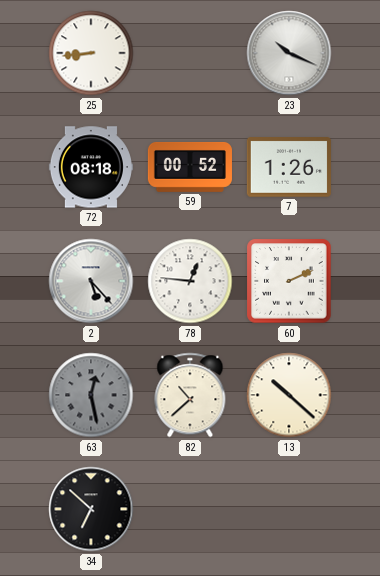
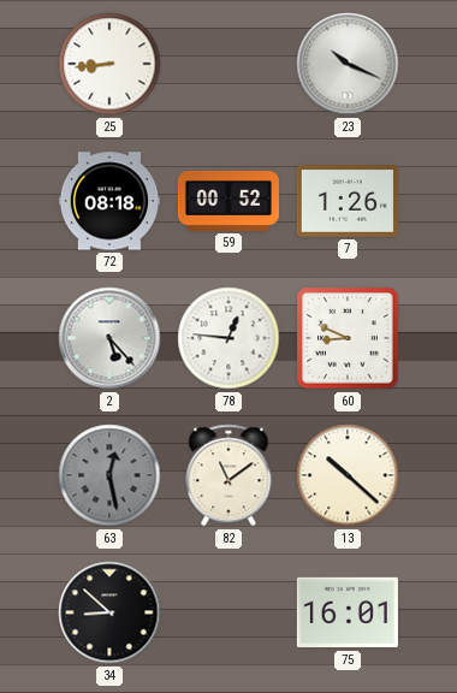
60: 2:11 -> 8:49
82: 10:38 -> 11:09
34: 6:52 -> 8:52
75: none -> 16:01
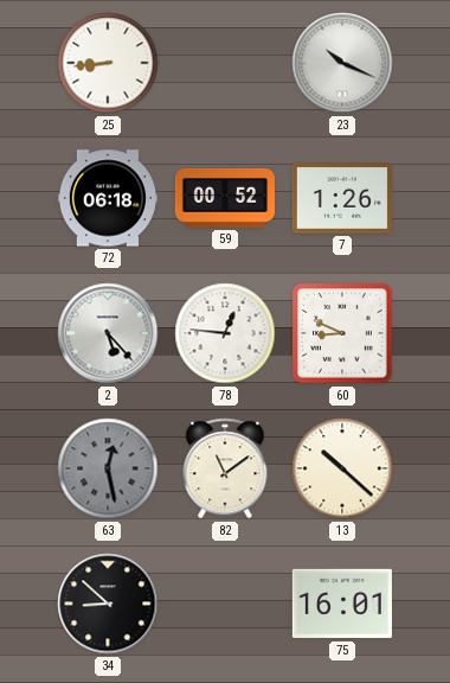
72: 08:18 -> 06:18
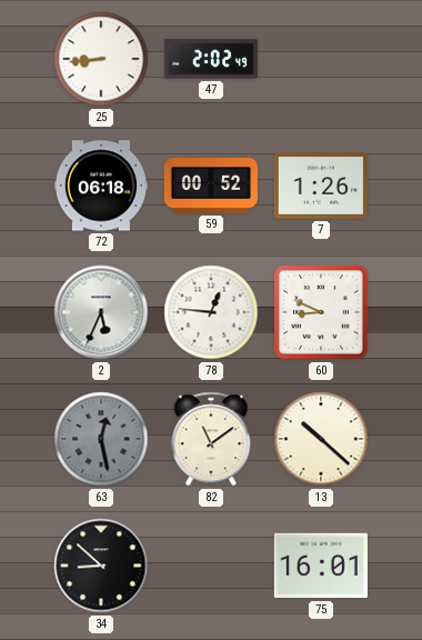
47: none -> 2:02
23: 10:19 -> none
2: 5:23 -> 5:34
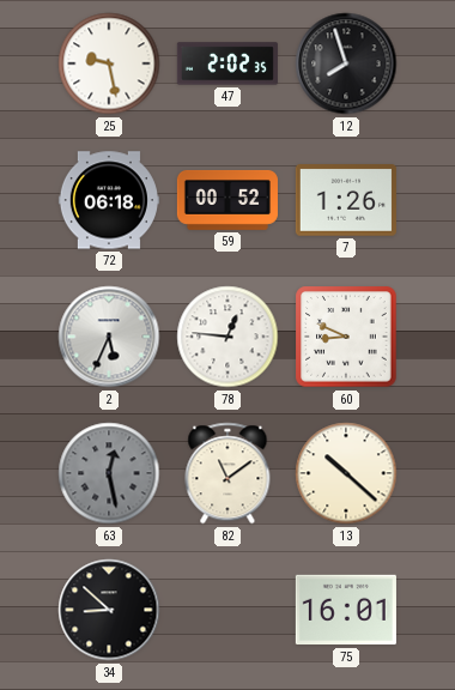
25: 8:44 -> 9:28
47: 2:02:49 -> 2:02:35
12: none -> 7:57
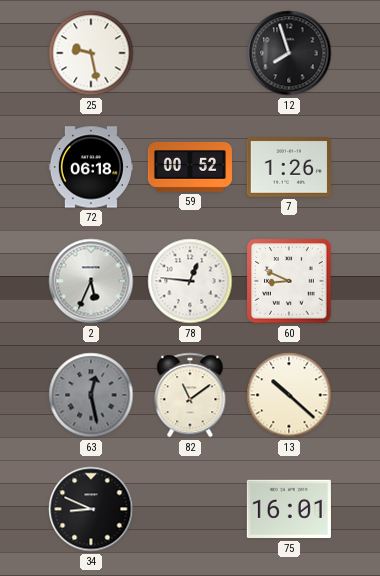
47: 2:02 -> none
34: 8:52 -> 8:49
